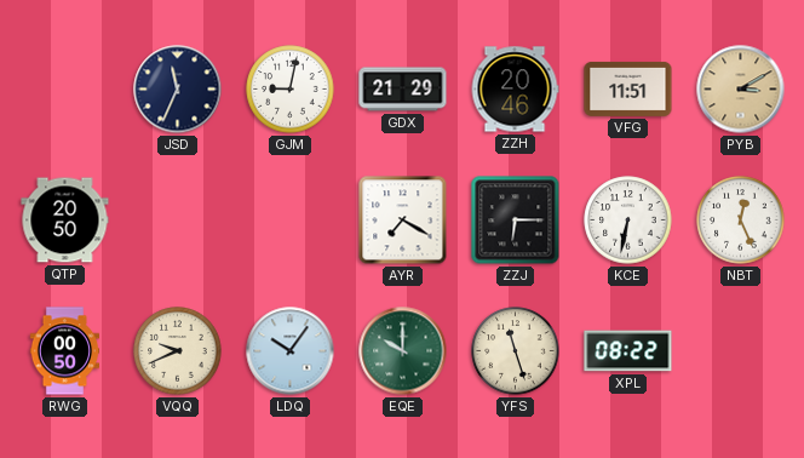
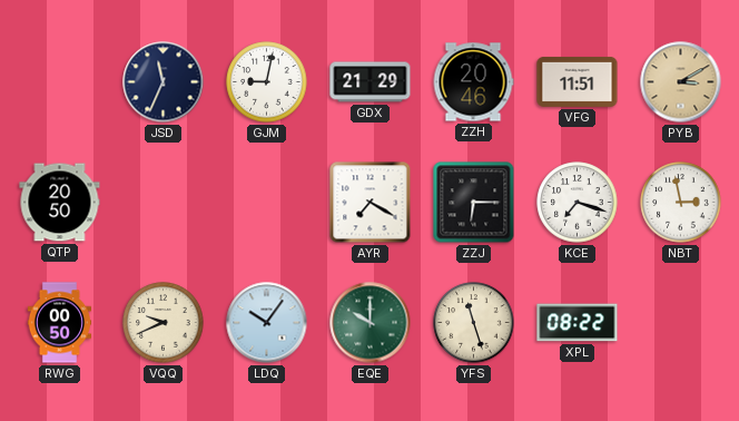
KCE: 6:32 -> 7:18
NBT: 12:26 -> 2:58
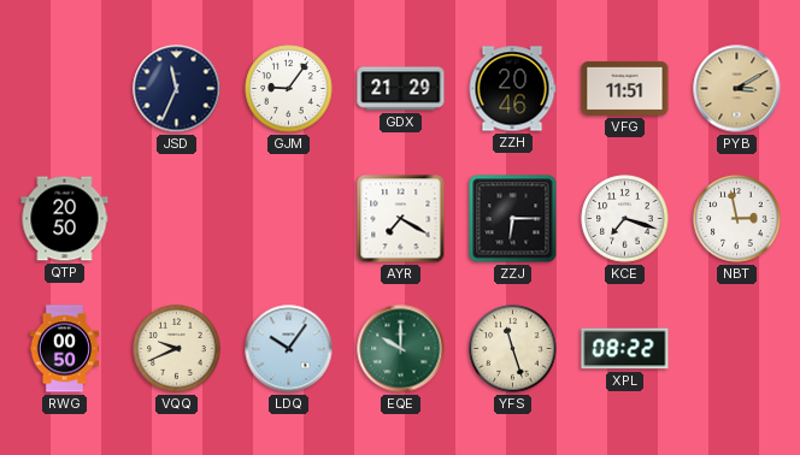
GJM: 9:02 -> 9:06
